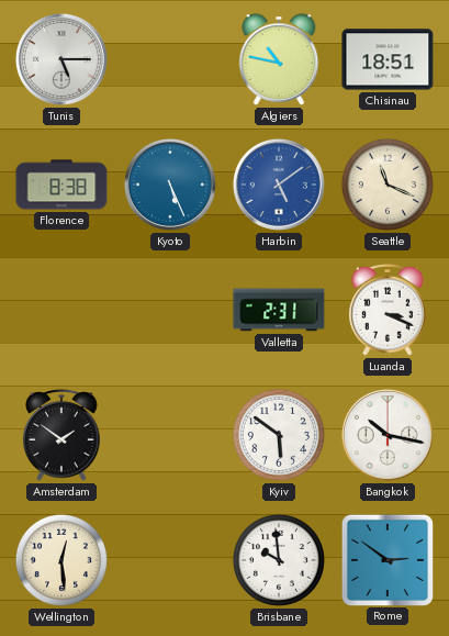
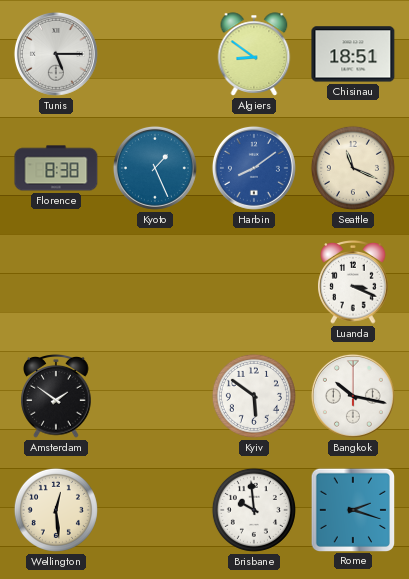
Algiers: 10:47 -> 8:51
Kyoto: 5:26 -> 1:26
Harbin: 5:09 -> 8:09
Valletta: 2:31 -> none
Rome: 2:51 -> 2:18
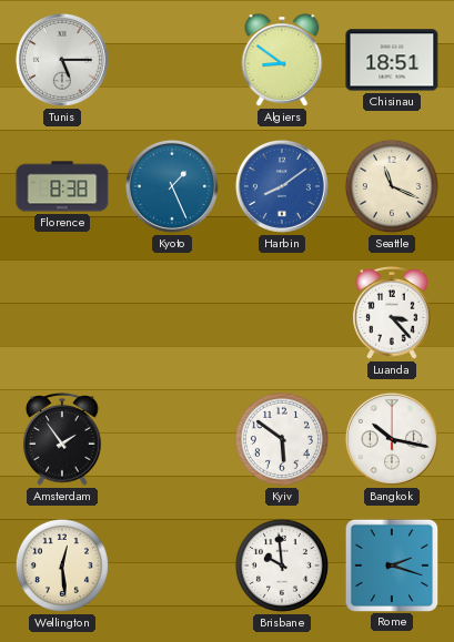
Luanda: 3:19 -> 3:23
Amsterdam: 1:51 -> 1:54
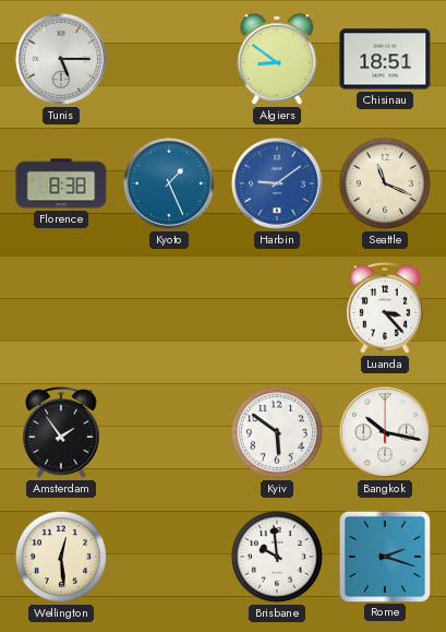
Harbin: 8:09 -> 9:09
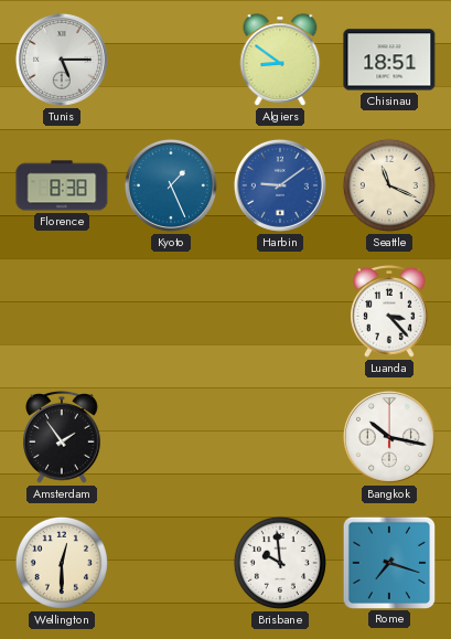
Kyiv: 5:51 -> none
Wellington: 12:29 -> 12:30
Rome: 2:18 -> 7:18
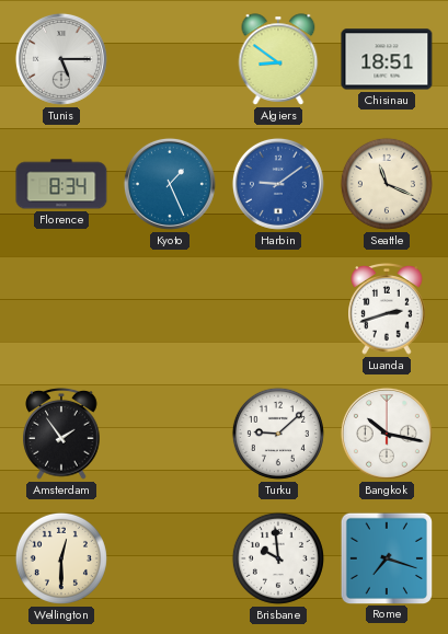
Florence: 8:38 -> 8:34
Luanda: 3:23 -> 2:42
Turku: none -> 9:08
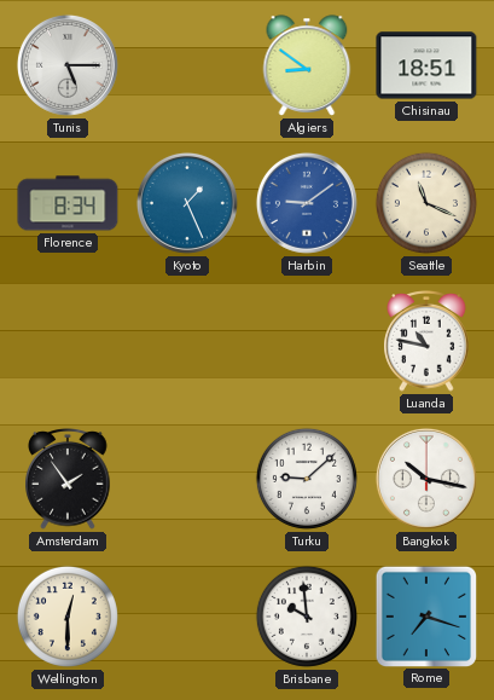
Luanda: 2:42 -> 10:47
